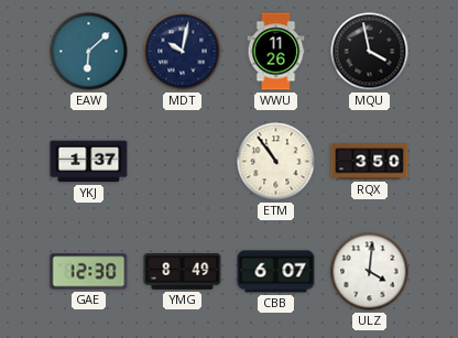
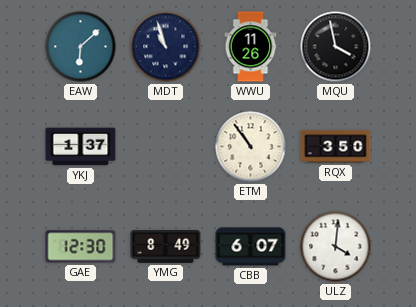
MDT: 10:02 -> 10:57
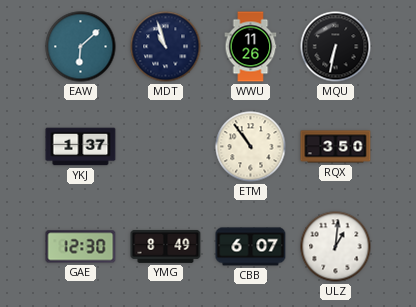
MQU: 3:58 -> 6:32
ULZ: 4:01 -> 1:01
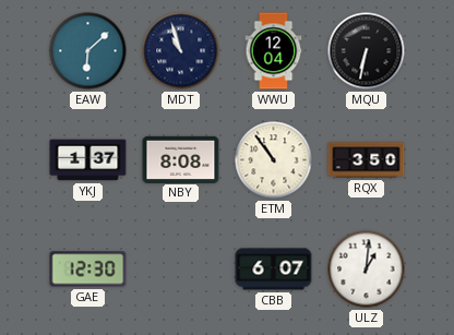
WWU: 11:26 -> 12:04
NBY: none -> 8:08
YMG: 8:49 -> none
